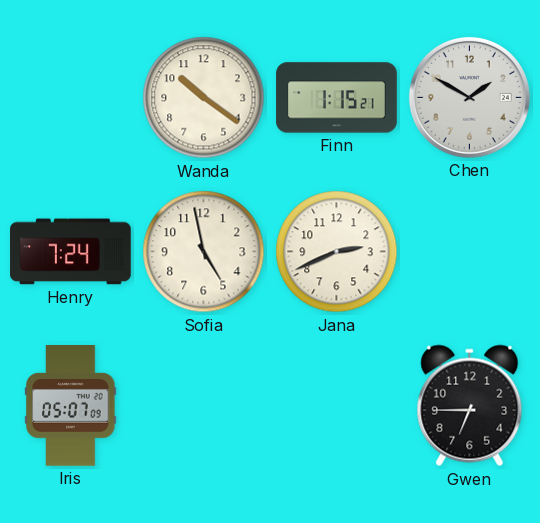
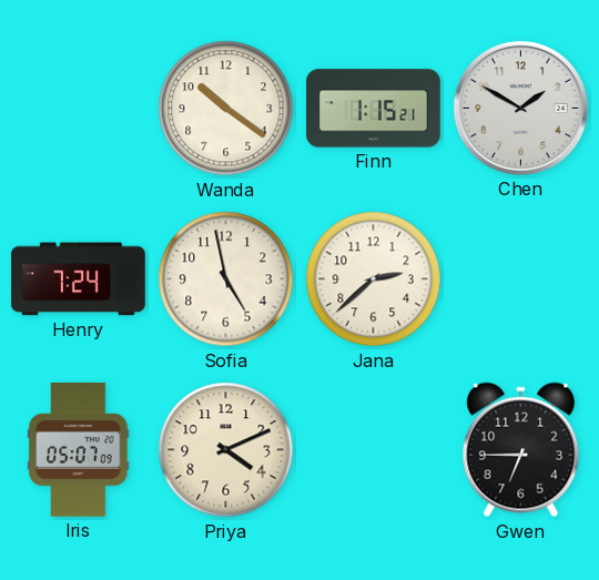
Jana: 2:41 -> 2:38
Priya: none -> 4:11
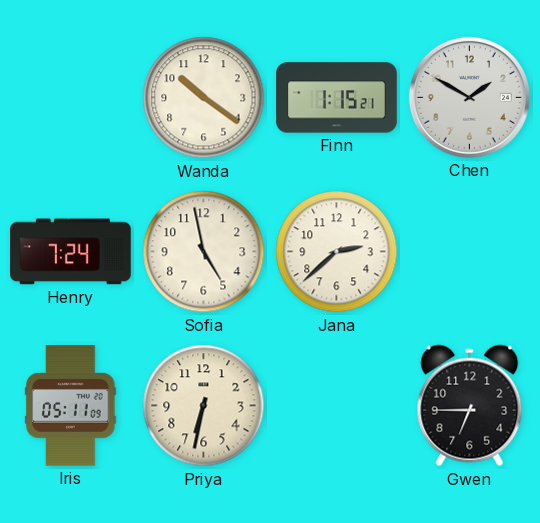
Iris: 05:07 -> 05:11
Priya: 4:11 -> 6:32
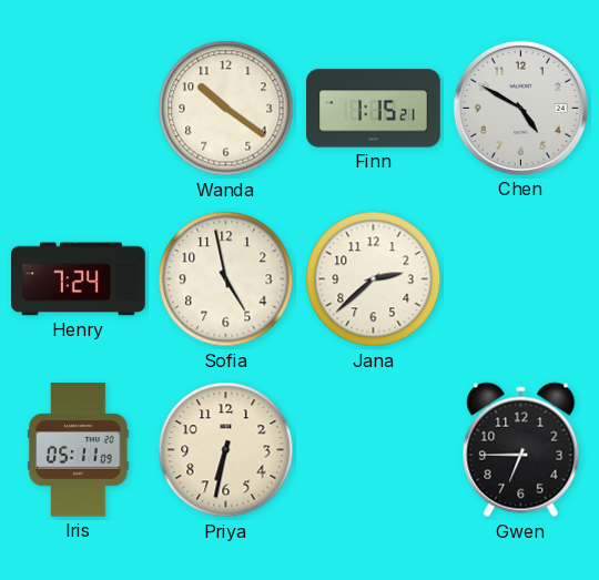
Chen: 1:50 -> 4:50
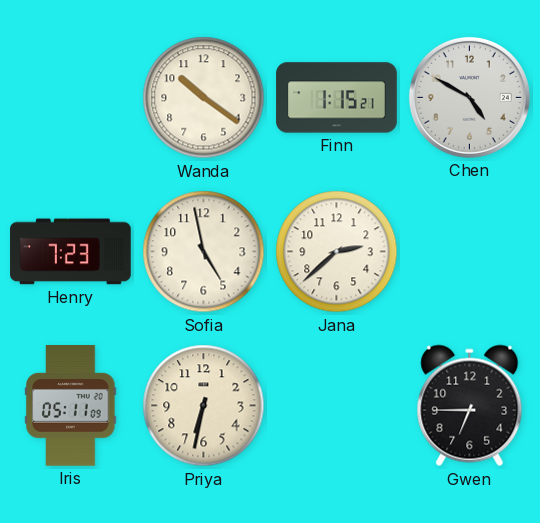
Henry: 7:24 -> 7:23
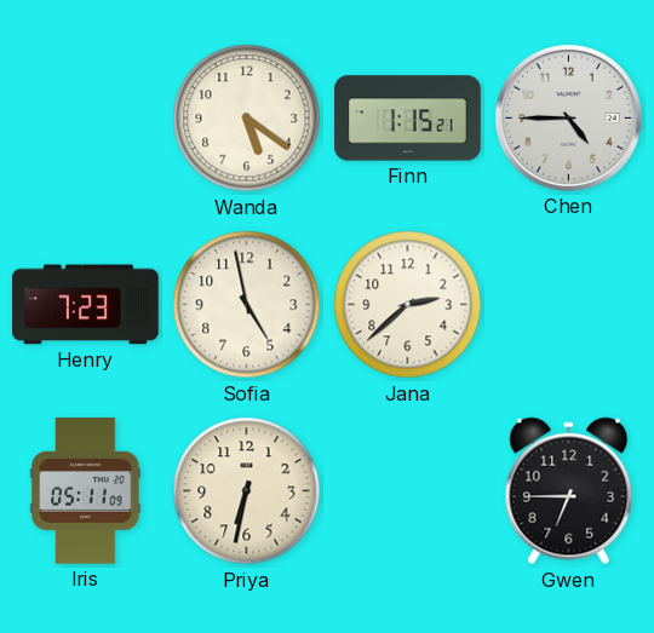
Wanda: 10:21 -> 5:21
Chen: 4:50 -> 4:45
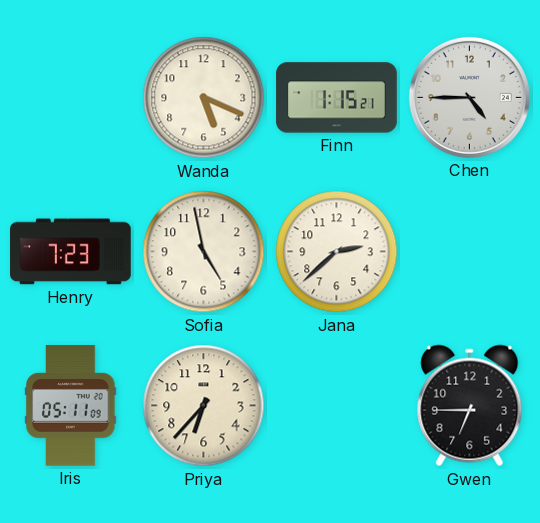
Wanda: 5:21 -> 5:19
Priya: 6:32 -> 6:37
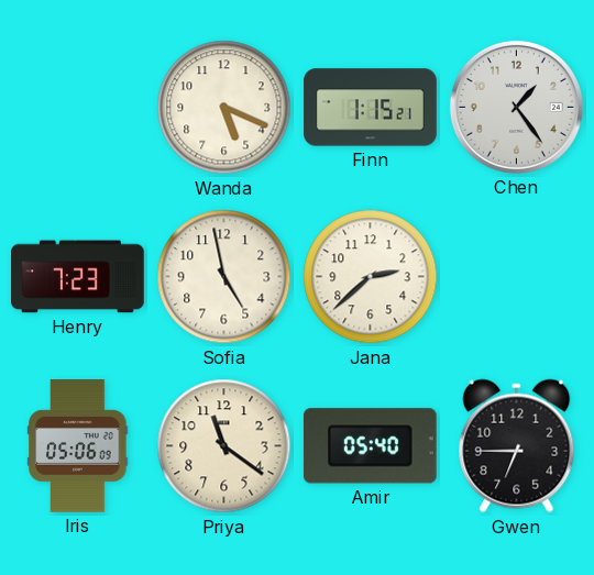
Chen: 4:45 -> 1:24
Iris: 05:11 -> 05:06
Priya: 6:37 -> 11:21
Amir: none -> 05:40
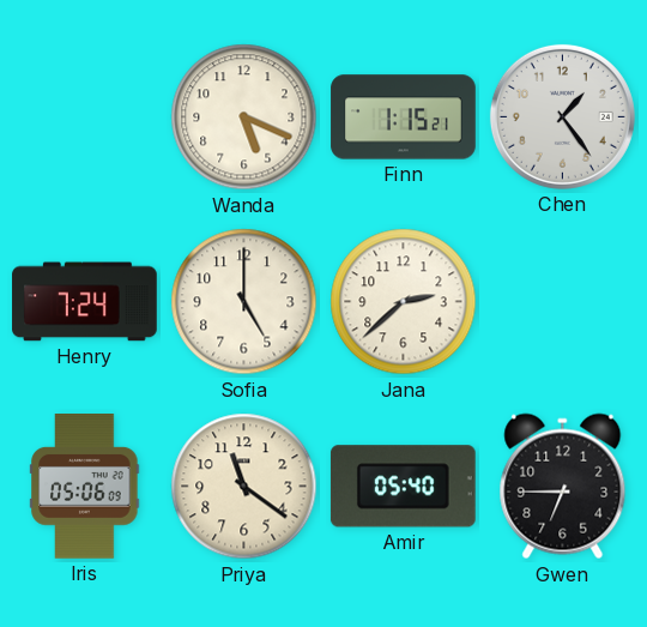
Henry: 7:23 -> 7:24
Sofia: 4:58 -> 5:00
